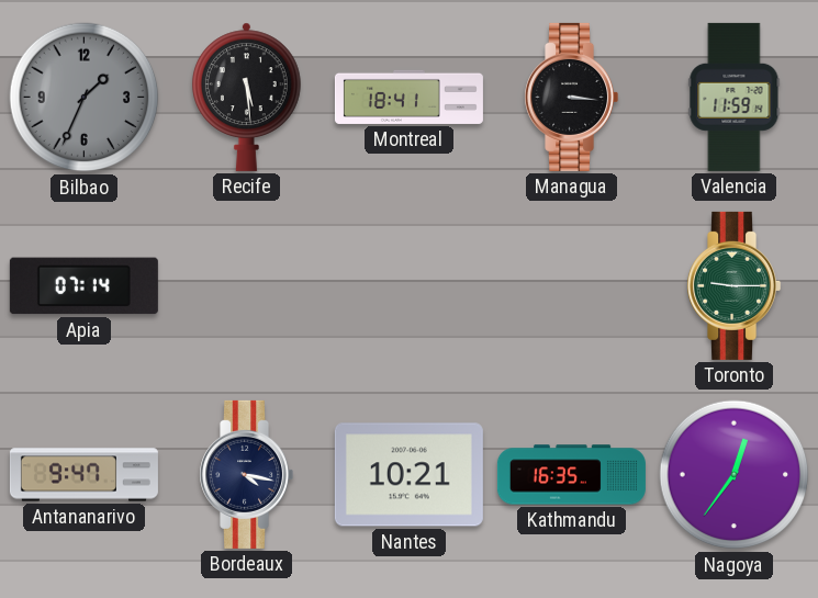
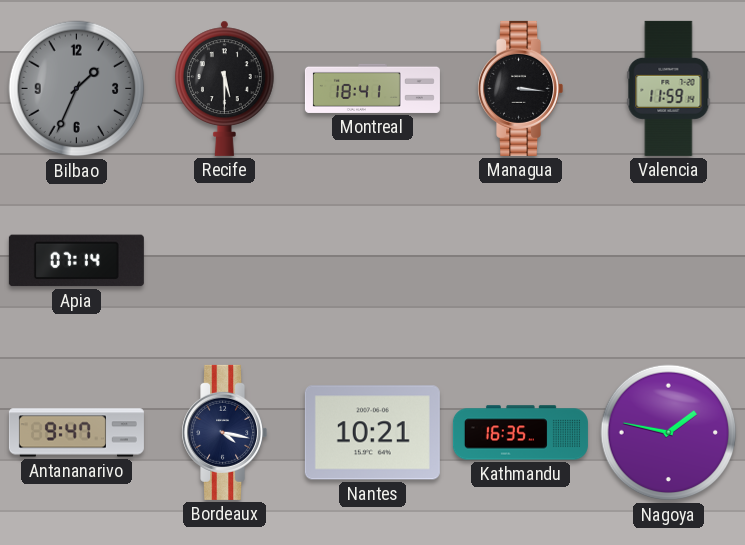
Recife: 5:29 -> 5:30
Toronto: 9:15 -> none
Nagoya: 12:36 -> 1:47
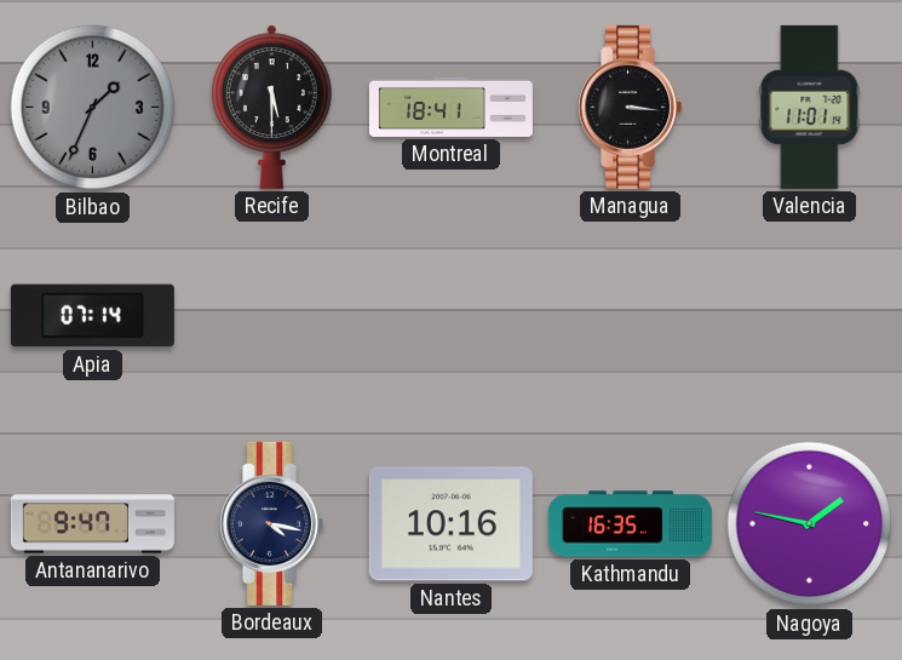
Valencia: 11:59 -> 11:01
Nantes: 10:21 -> 10:16
